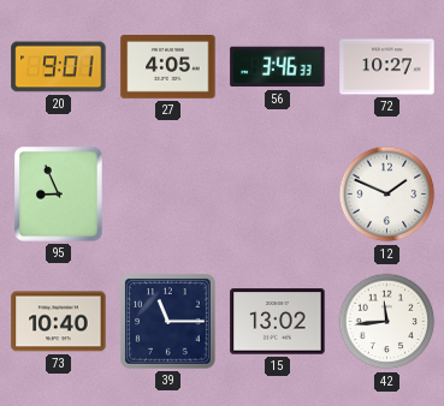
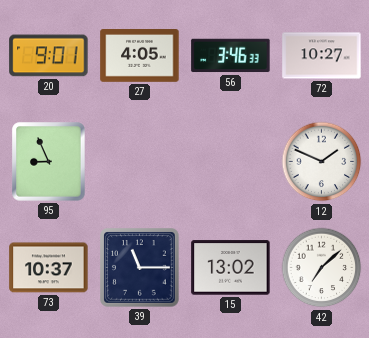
73: 10:40 -> 10:37
42: 11:44 -> 7:08
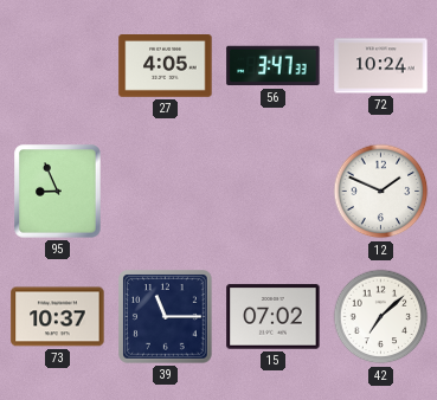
20: 9:01 -> none
56: 3:46 -> 3:47
72: 10:27 -> 10:24
15: 13:02 -> 07:02
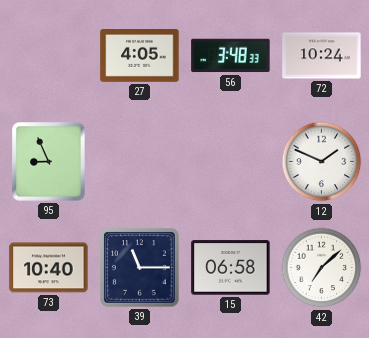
56: 3:47 -> 3:48
73: 10:37 -> 10:40
15: 07:02 -> 06:58
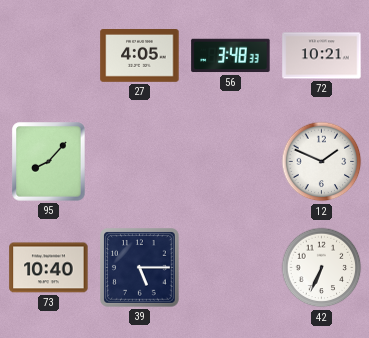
72: 10:24 -> 10:21
95: 8:56 -> 8:07
39: 11:15 -> 5:15
15: 06:58 -> none
42: 7:08 -> 6:34
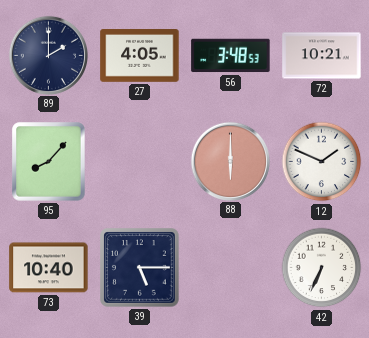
89: none -> 2:00
56: 3:48:33 -> 3:48:53
88: none -> 6:00
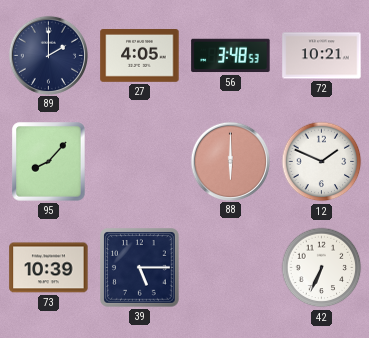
73: 10:40 -> 10:39
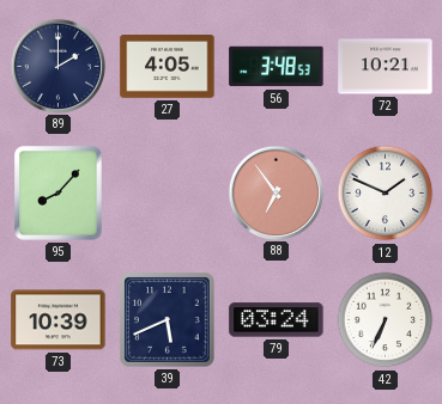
88: 6:00 -> 6:54
39: 5:15 -> 5:41
79: none -> 03:24
